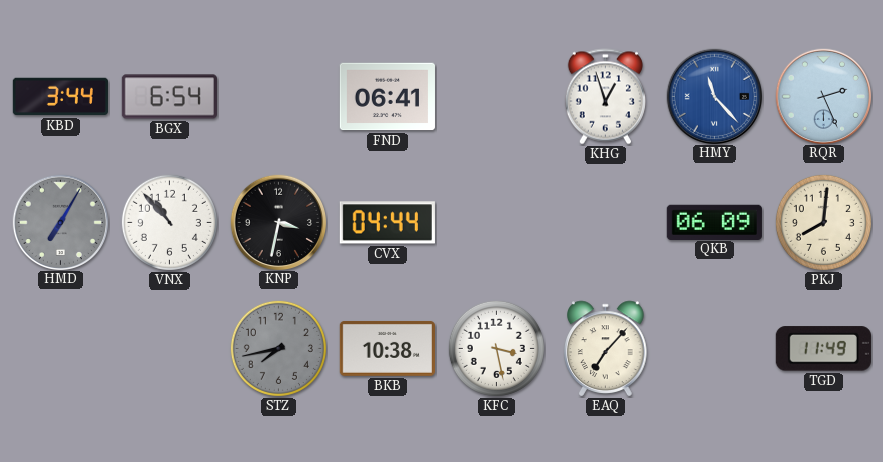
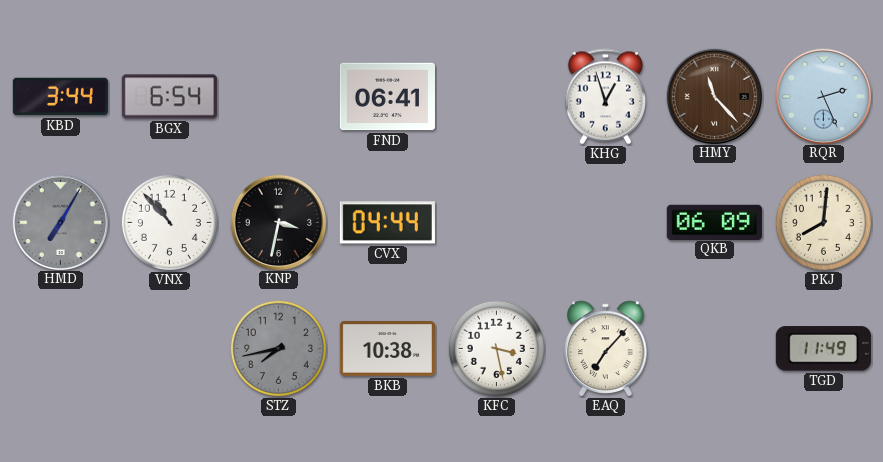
HMY dial: blue -> brown
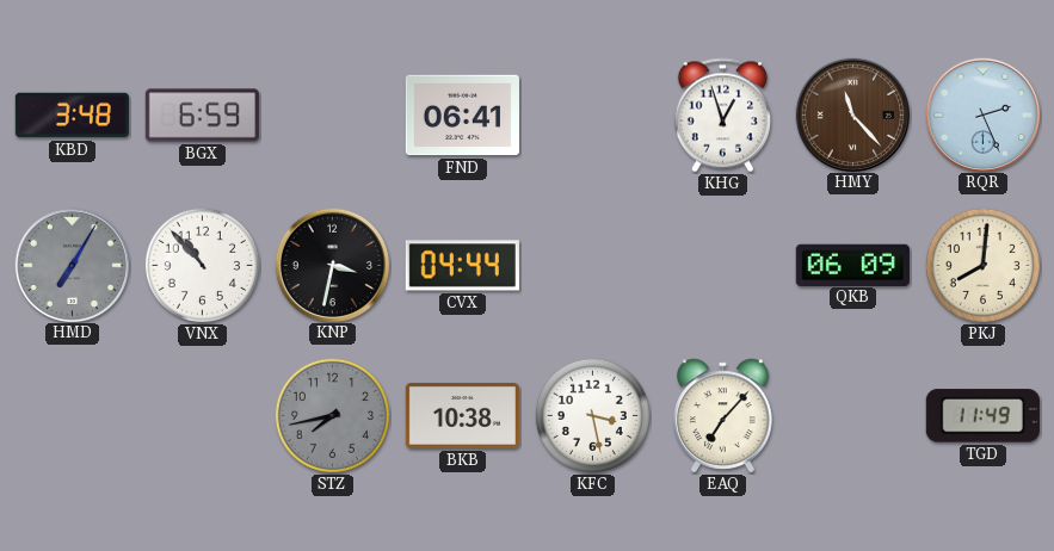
KBD: 3:44 -> 3:48
BGX: 6:54 -> 6:59
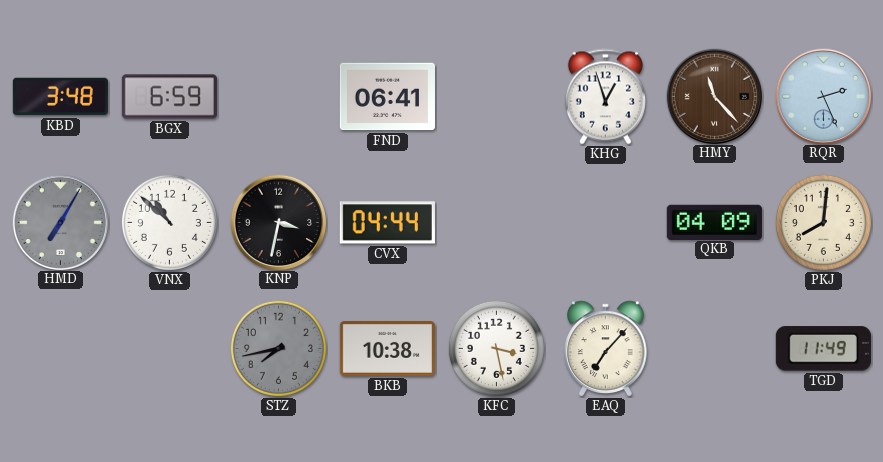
VNX: 10:53 -> 10:52
QKB: 06:09 -> 04:09
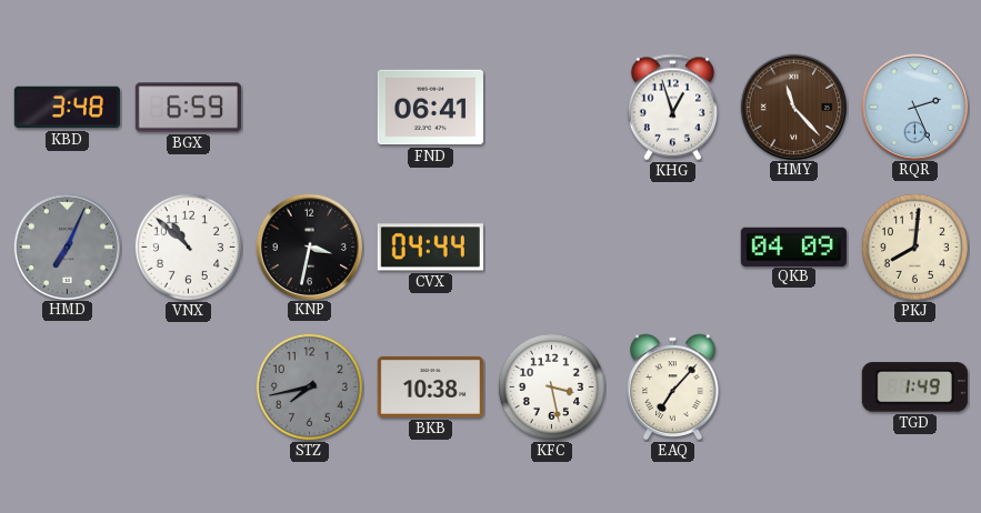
HMD: 7:05 -> 7:04
TGD: 11:49 -> 1:49
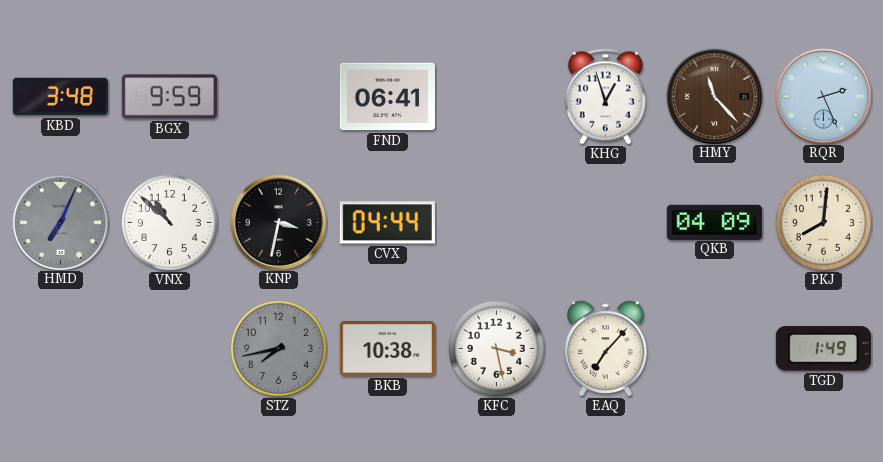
BGX: 6:59 -> 9:59
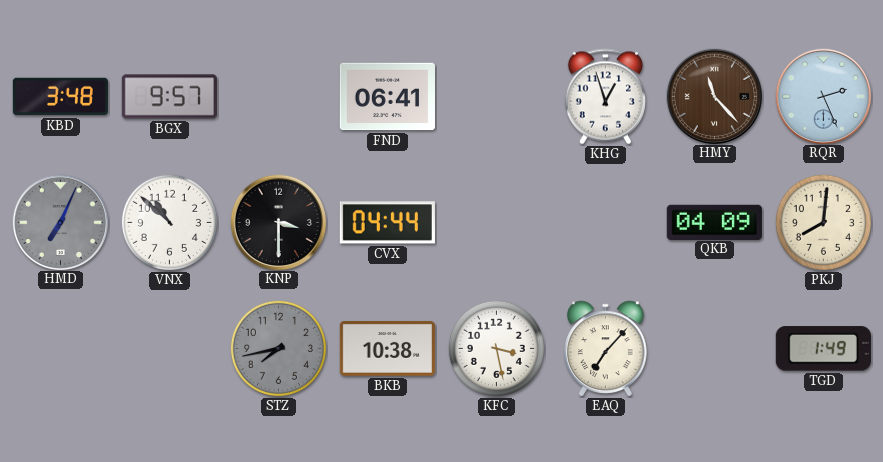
BGX: 9:59 -> 9:57
KNP: 3:32 -> 3:30
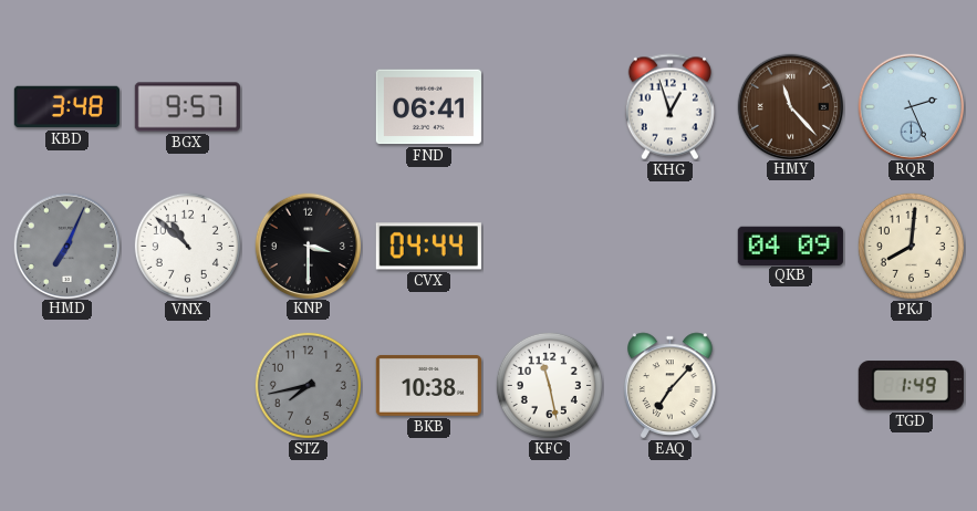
KFC: 3:28 -> 11:28
